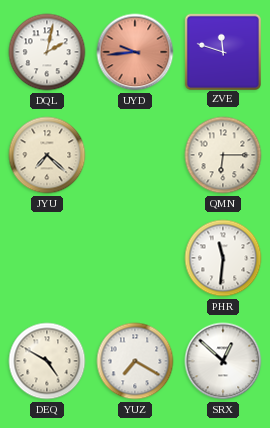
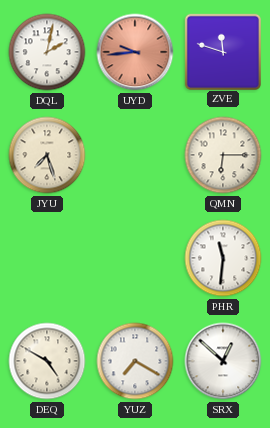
JYU: 7:22 -> 7:27
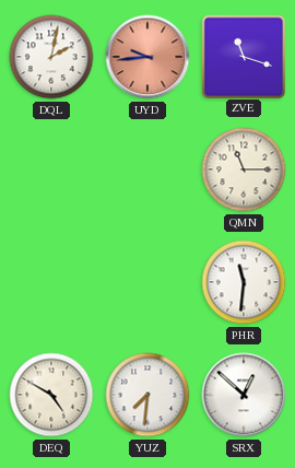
ZVE: 11:48 -> 11:18
JYU: 7:27 -> none
QMN: 6:15 -> 11:15
YUZ: 7:20 -> 7:31
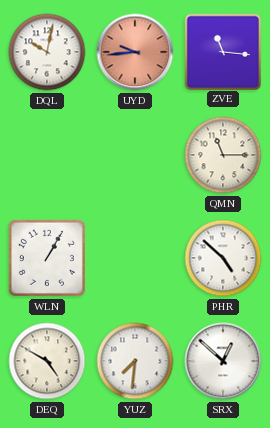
DQL: 2:02 -> 10:02
ZVE: 11:18 -> 11:16
WLN: none -> 1:05
PHR: 11:31 -> 4:52
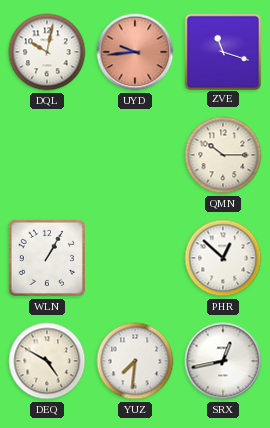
ZVE: 11:16 -> 11:18
QMN: 11:15 -> 10:15
PHR: 4:52 -> 12:52
SRX: 12:52 -> 12:43
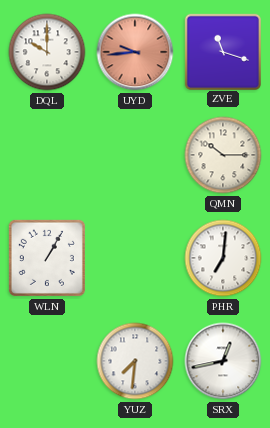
DQL: 10:02 -> 10:00
PHR: 12:52 -> 7:01
DEQ: 4:50 -> none
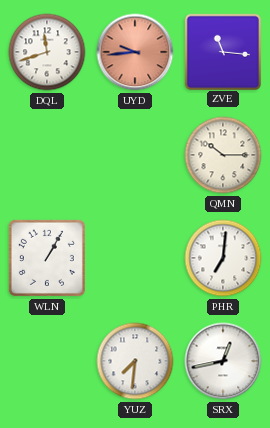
DQL: 10:00 -> 11:42
ZVE: 11:18 -> 11:16
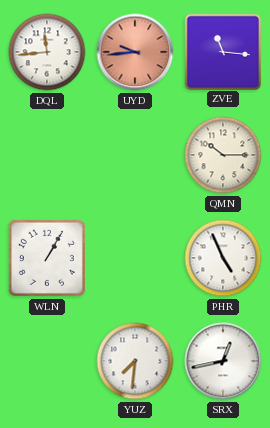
DQL: 11:42 -> 11:44
PHR: 7:01 -> 4:56
